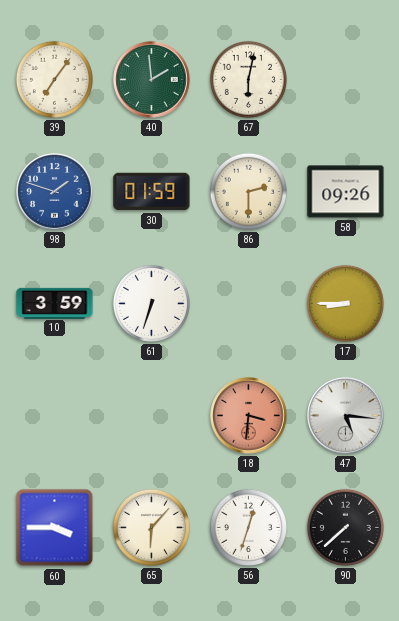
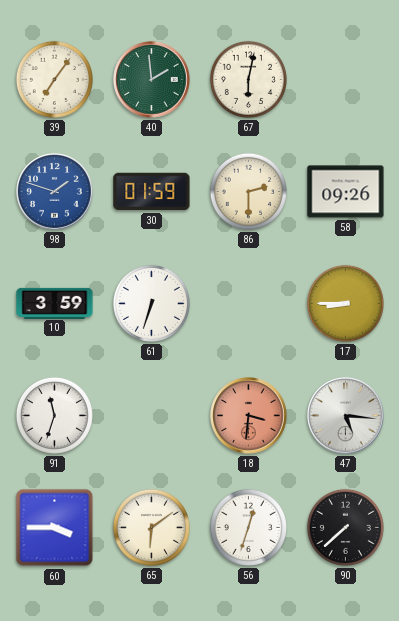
91: none -> 11:33
65: 6:07 -> 6:09
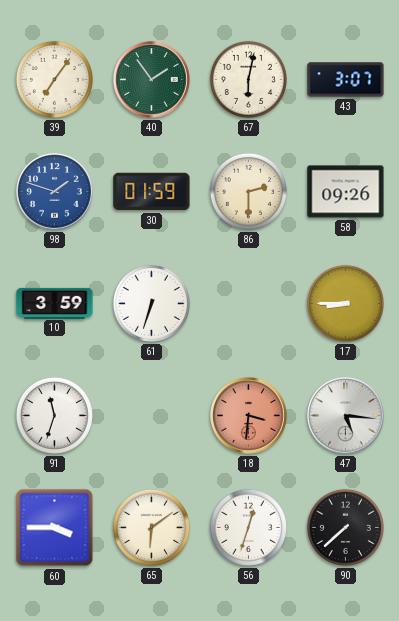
40: 1:59 -> 1:54
43: none -> 3:07
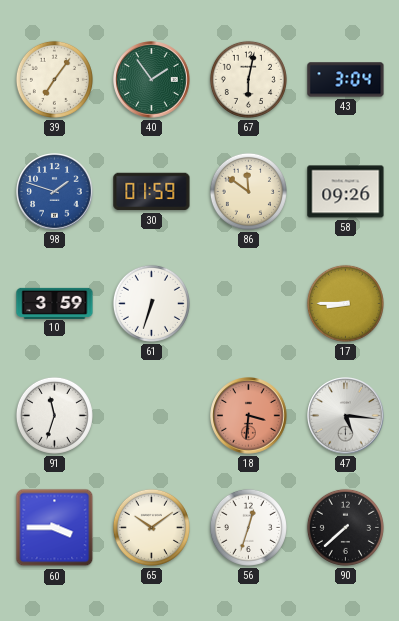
43: 3:07 -> 3:04
86: 2:30 -> 11:51
65: 6:09 -> 10:09
